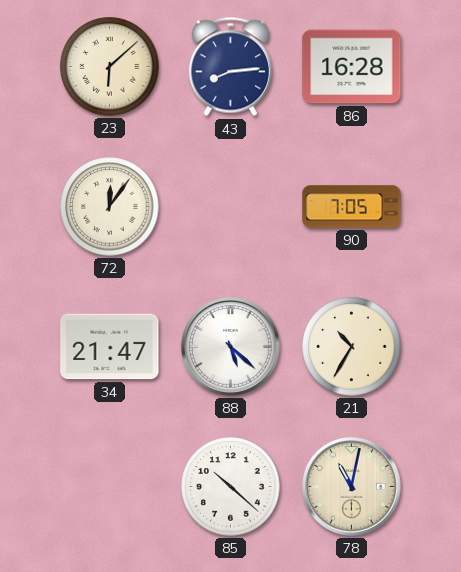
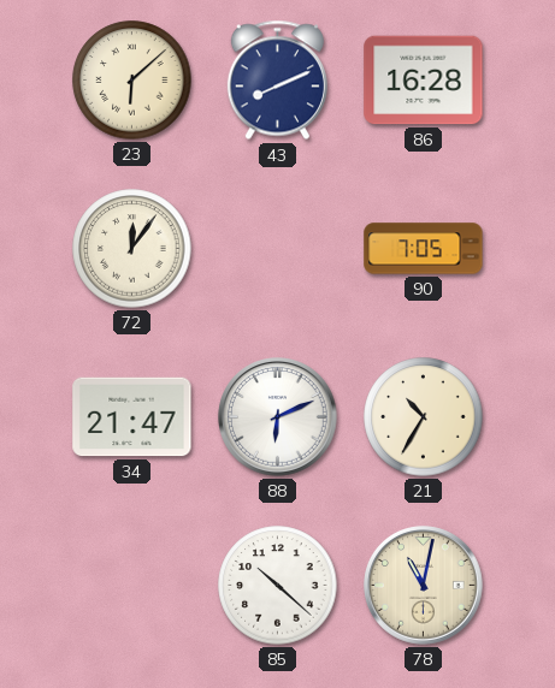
43: 8:14 -> 8:11
88: 5:22 -> 6:11
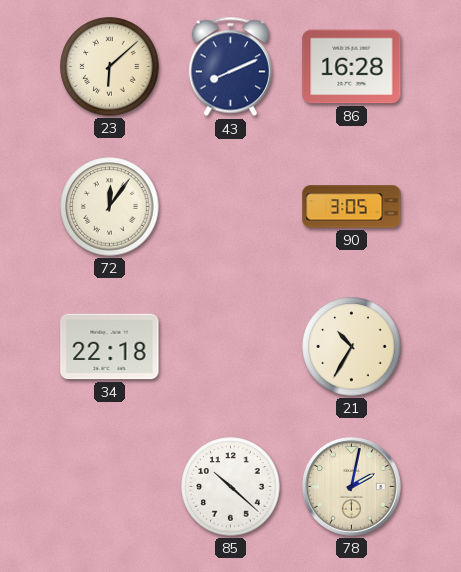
90: 7:05 -> 3:05
34: 21:47 -> 22:18
88: 6:11 -> none
78: 11:02 -> 2:02
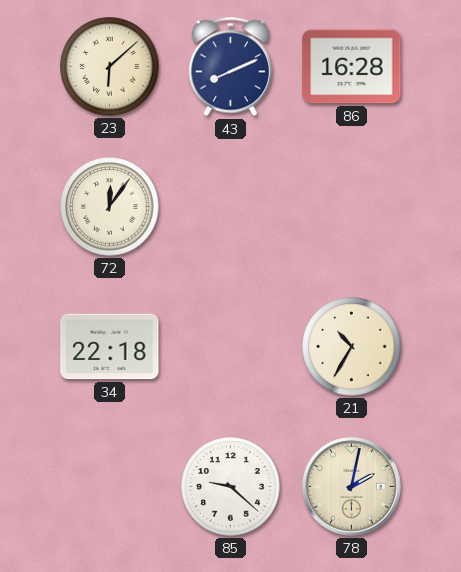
90: 3:05 -> none
85: 10:22 -> 9:22
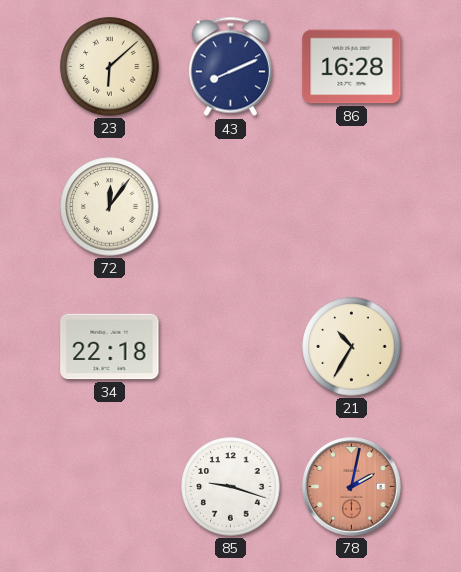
85: 9:22 -> 9:18
78 dial: cream -> salmon
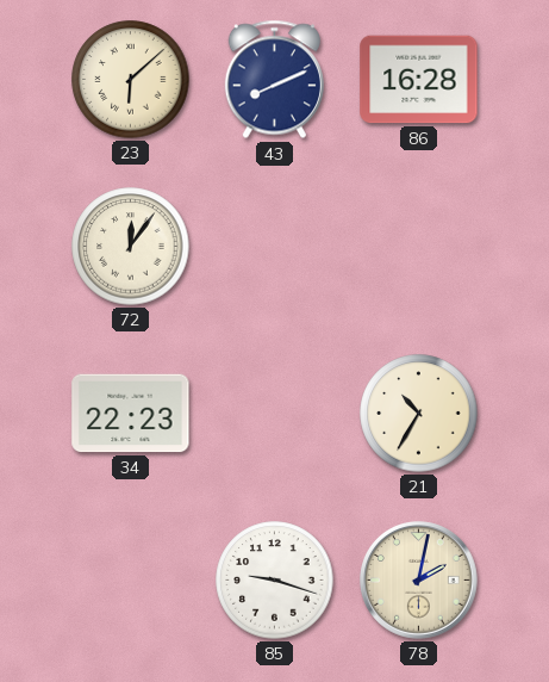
34: 22:18 -> 22:23
78 dial: salmon -> cream
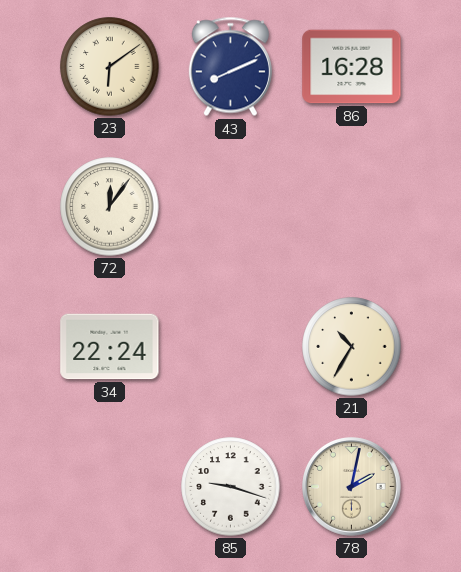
23: 6:08 -> 6:09
34: 22:23 -> 22:24
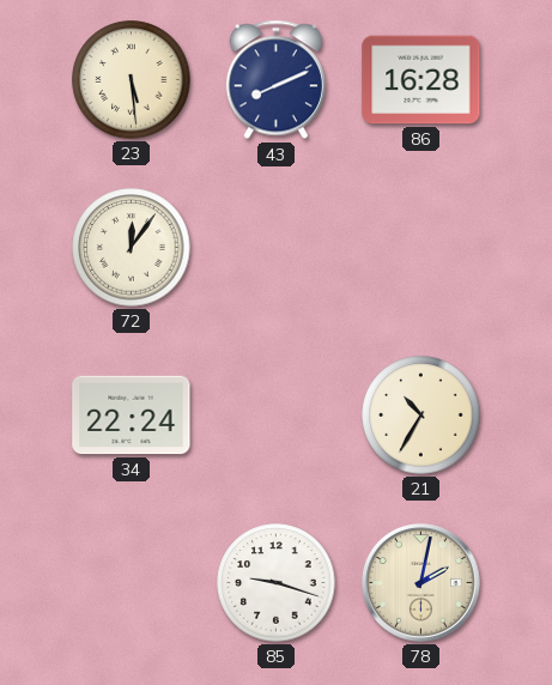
23: 6:09 -> 5:29
